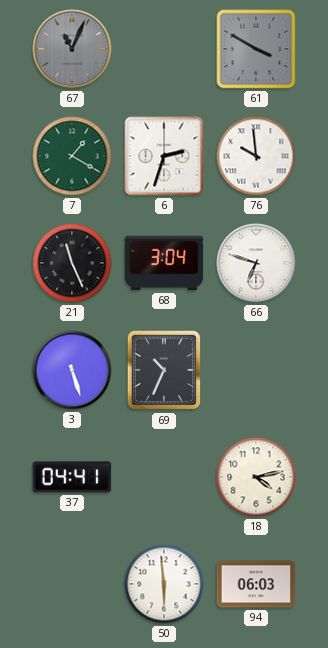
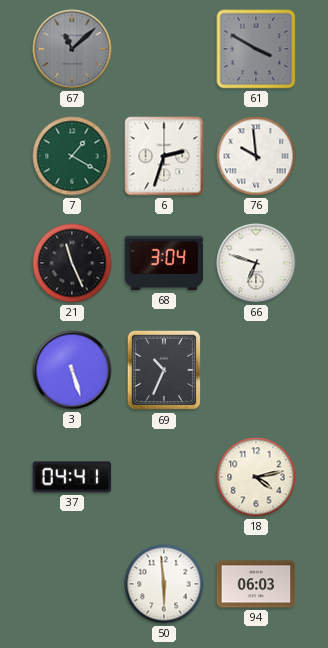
67: 11:04 -> 11:08
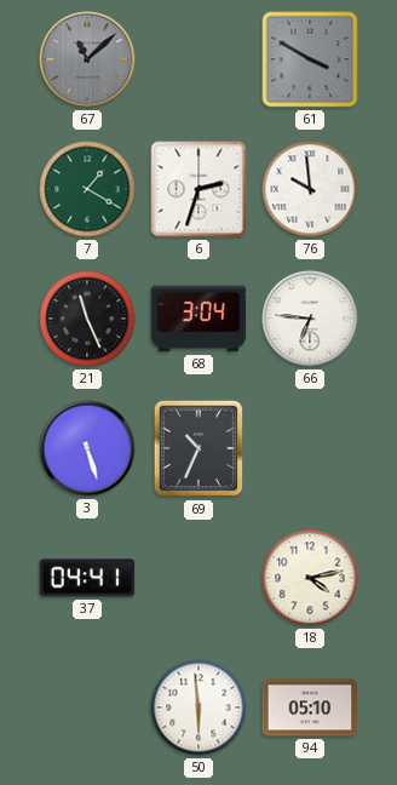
66: 6:48 -> 6:46
94: 06:03 -> 05:10
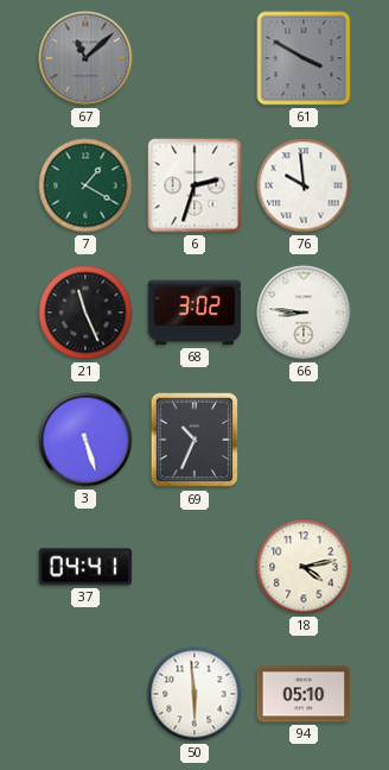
68: 3:04 -> 3:02
66: 6:46 -> 8:46
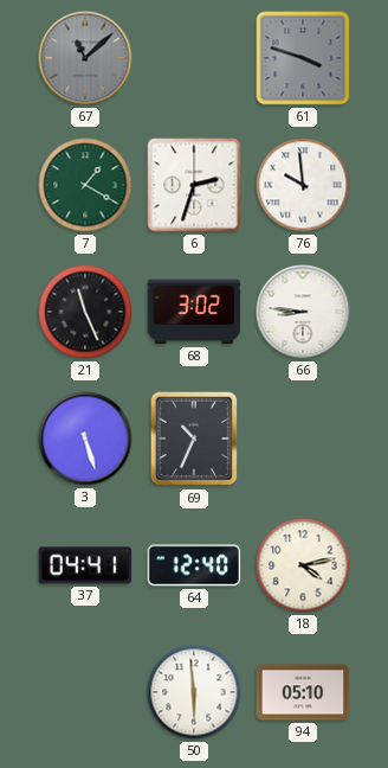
61: 3:50 -> 3:48
64: none -> 12:40
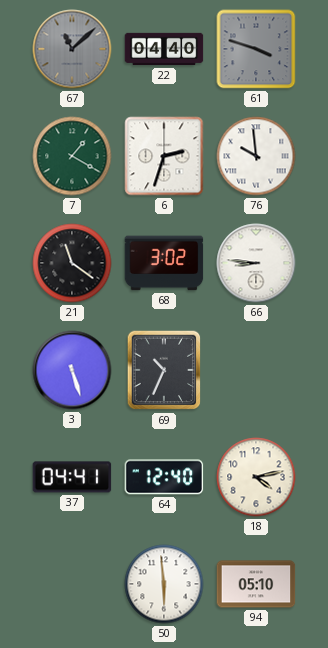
22: none -> 04:40
21: 11:26 -> 11:21
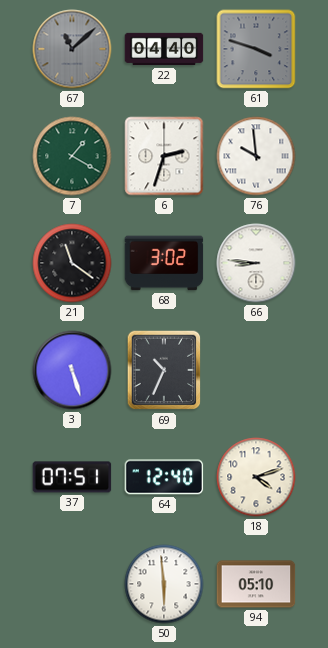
37: 04:41 -> 07:51
18: 4:13 -> 4:12
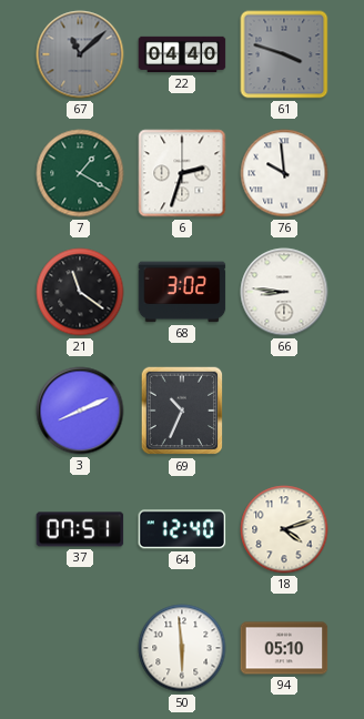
3: 5:27 -> 8:11
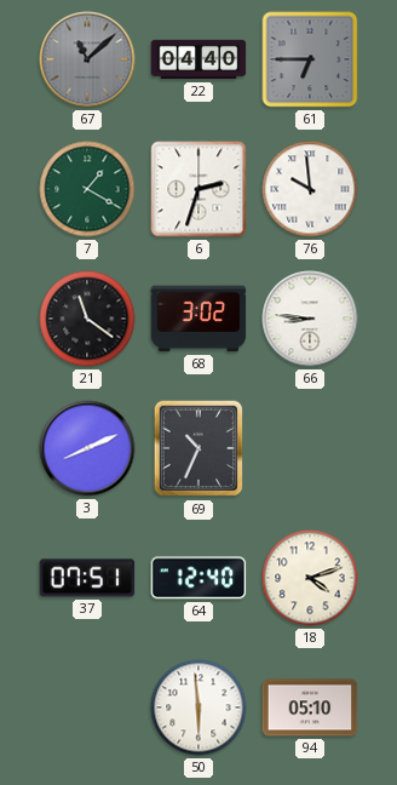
61: 3:48 -> 6:45
